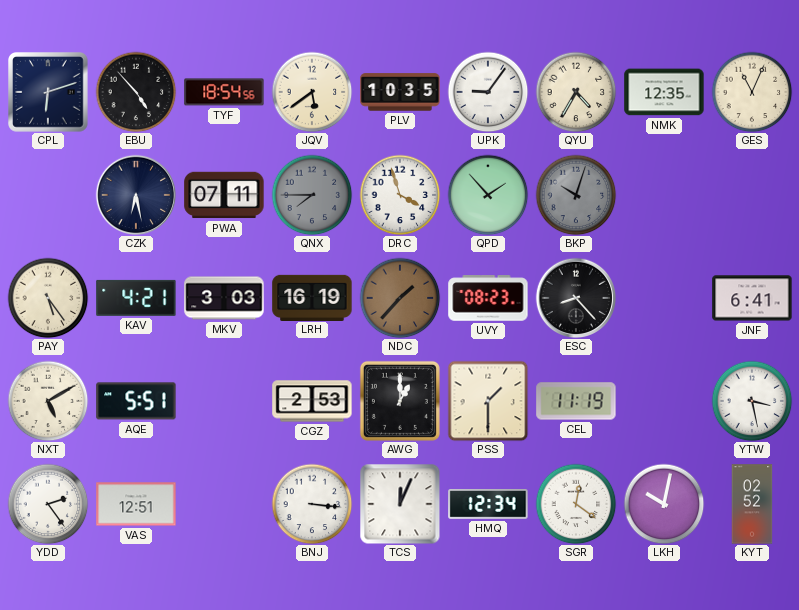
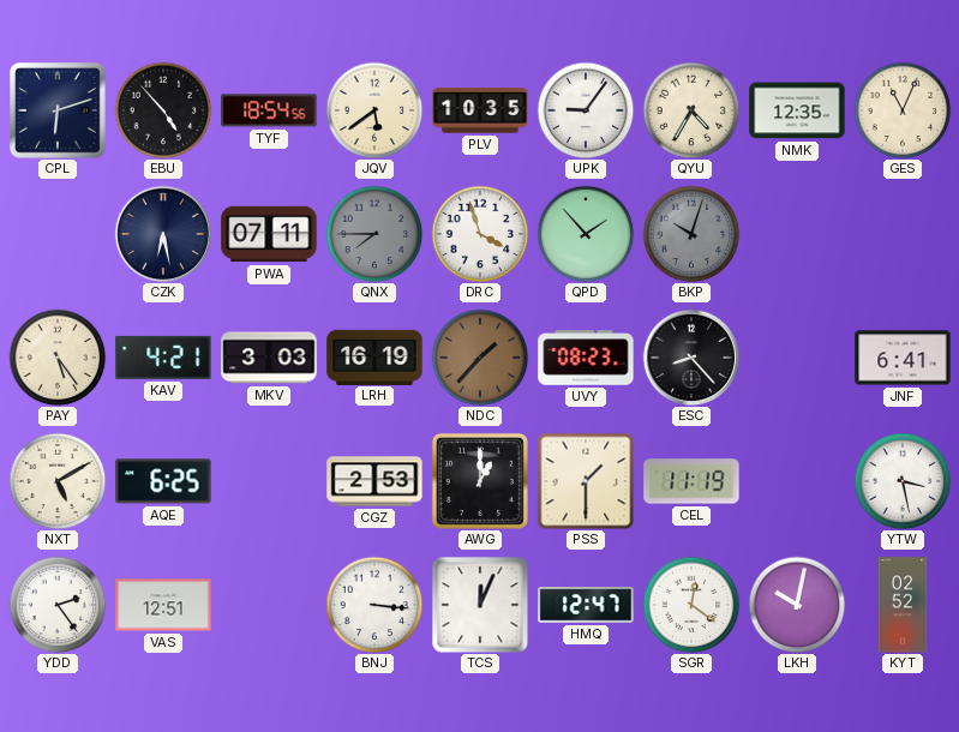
AQE: 5:51 -> 6:25
HMQ: 12:34 -> 12:47
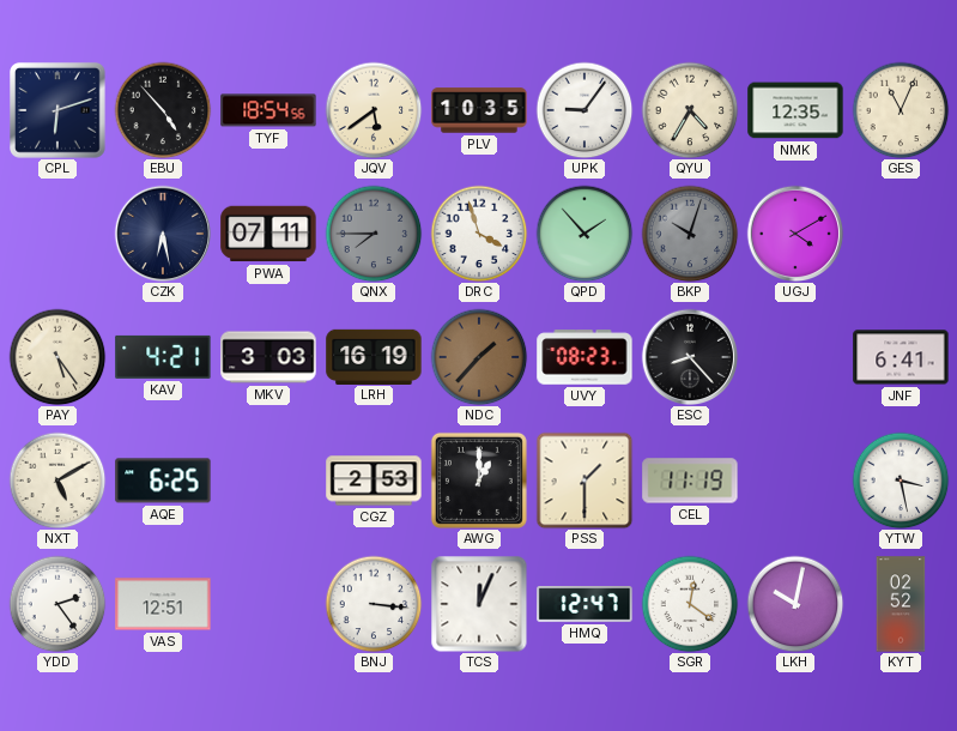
UGJ: none -> 4:10
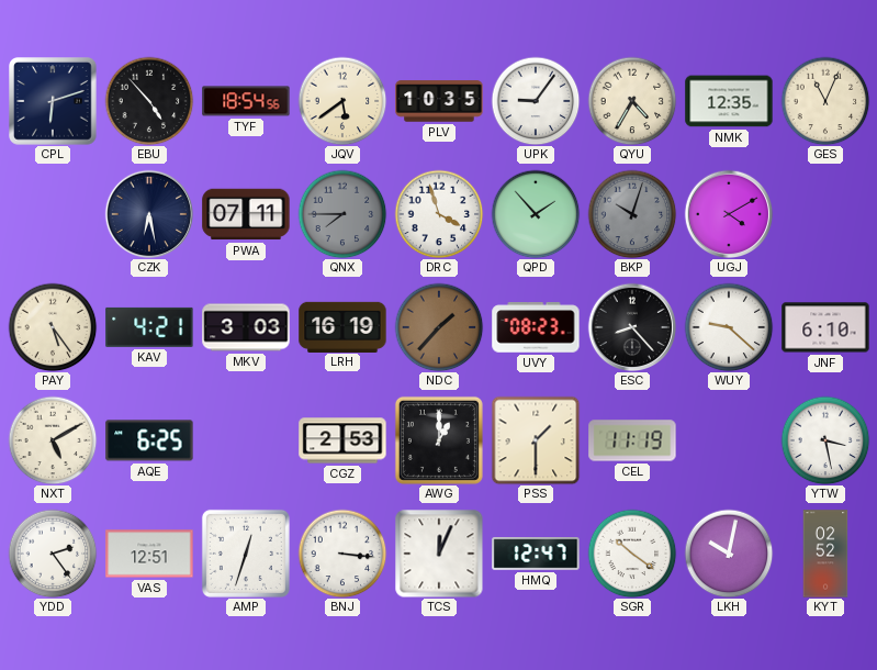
WUY: none -> 9:22
JNF: 6:41 -> 6:10
AMP: none -> 12:33
SGR: 12:21 -> 10:21
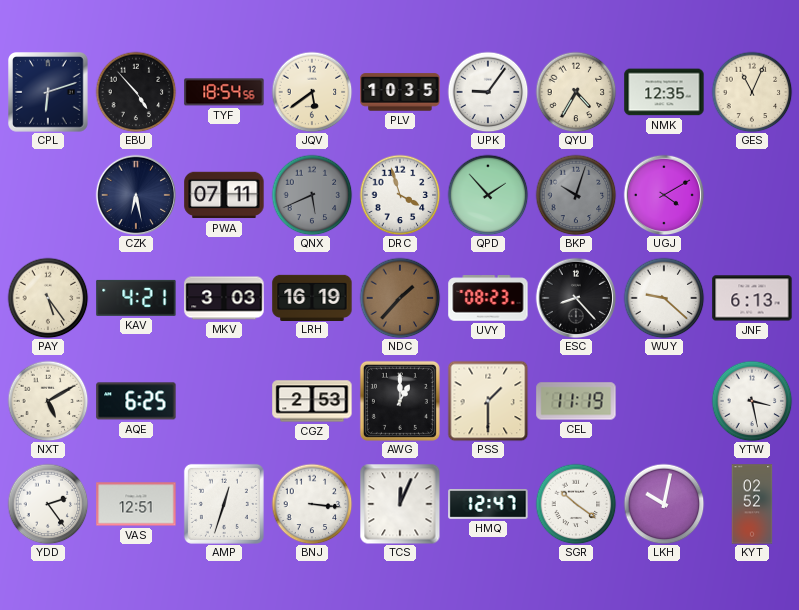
QNX: 7:45 -> 5:41
JNF: 6:10 -> 6:13
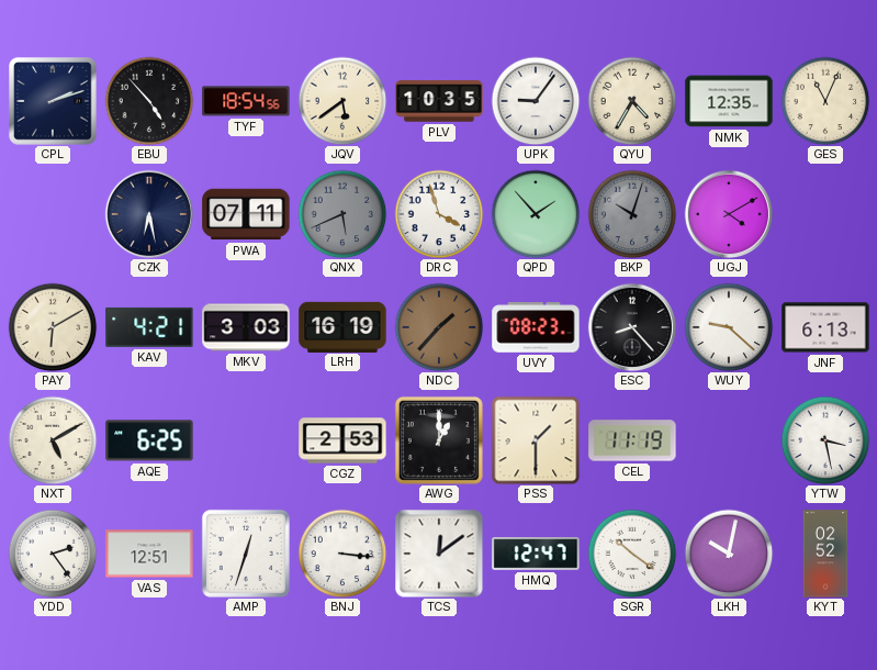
CPL: 6:12 -> 2:12
PAY: 5:24 -> 6:10
TCS: 12:04 -> 12:09
